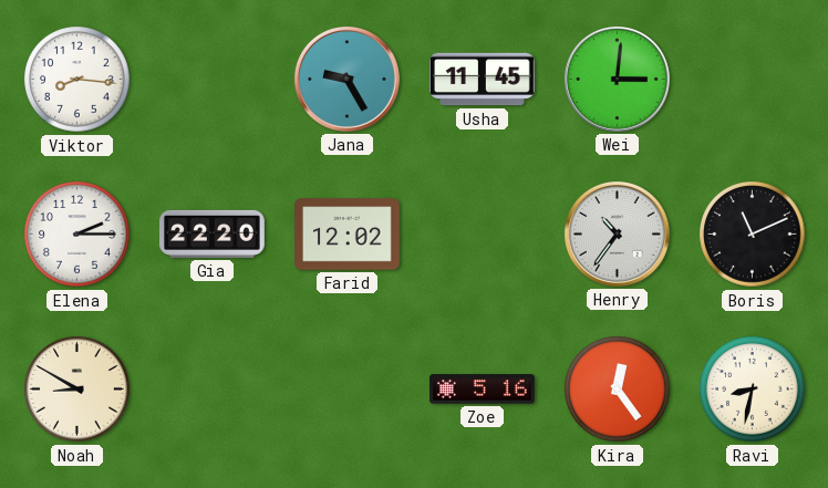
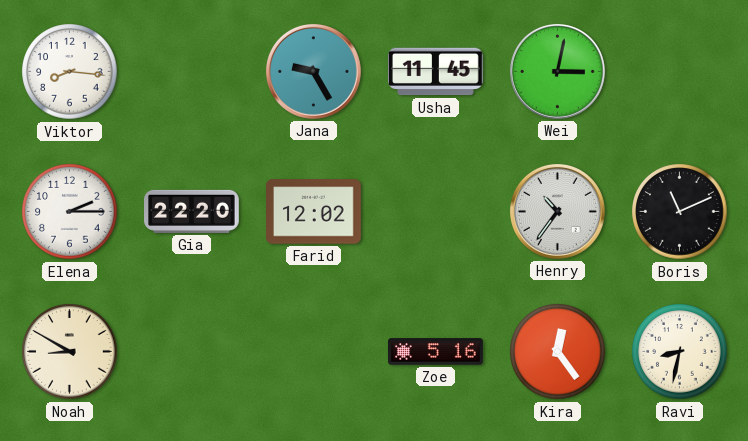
Wei: 3:01 -> 3:02
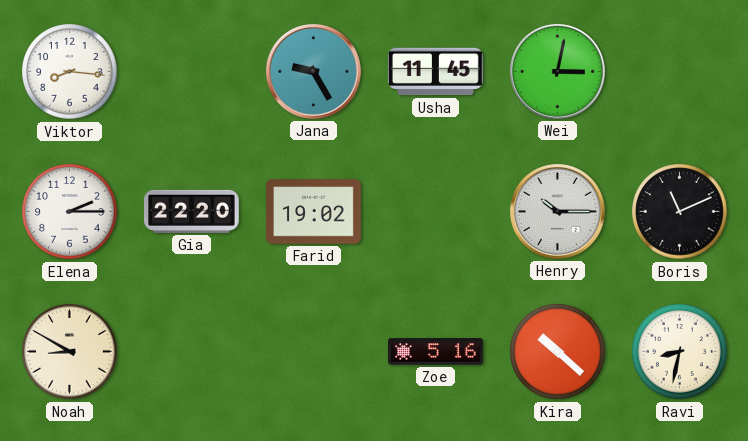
Farid: 12:02 -> 19:02
Henry: 10:36 -> 10:15
Kira: 12:24 -> 10:22
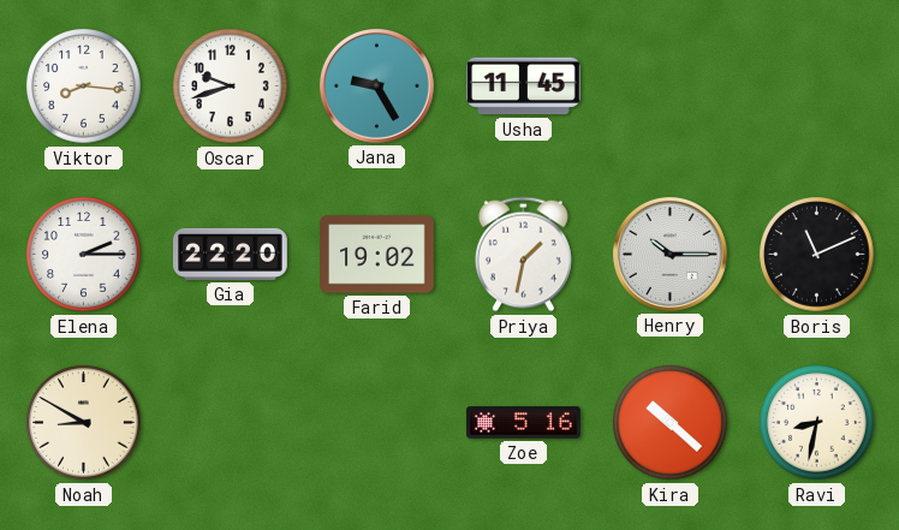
Oscar: none -> 9:42
Wei: 3:02 -> none
Priya: none -> 1:32
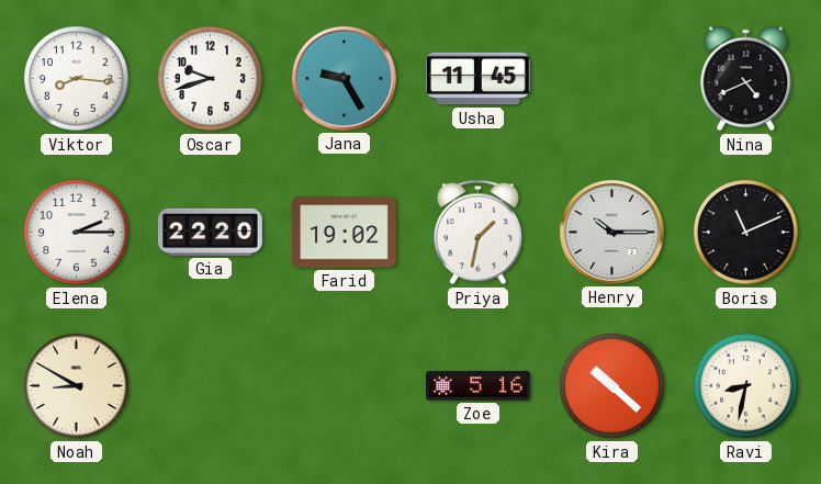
Nina: none -> 4:41
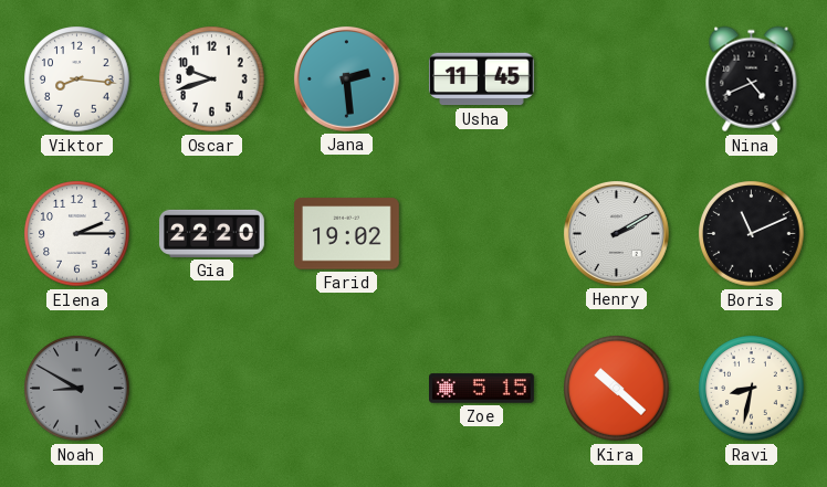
Jana: 9:25 -> 2:29
Priya: 1:32 -> none
Henry: 10:15 -> 2:10
Noah dial: cream -> grey
Zoe: 5:16 -> 5:15
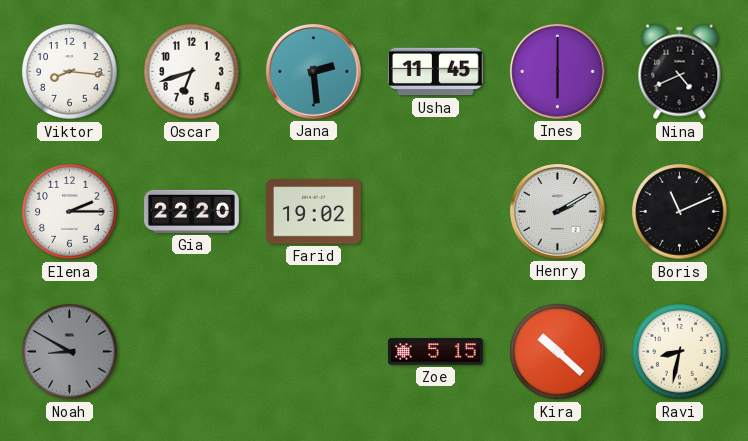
Oscar: 9:42 -> 6:42
Ines: none -> 6:00
